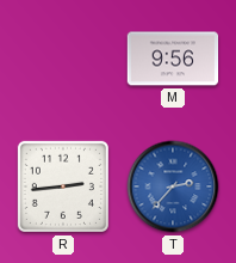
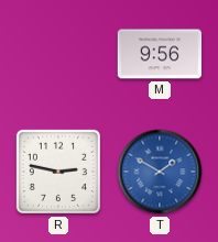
R: 2:44 -> 2:47
T: 2:37 -> 1:50
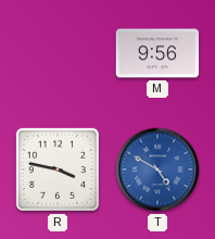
R: 2:47 -> 3:47
T: 1:50 -> 4:50
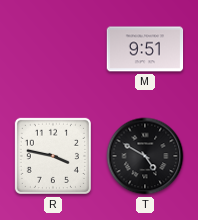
M: 9:56 -> 9:51
T dial: blue -> black
